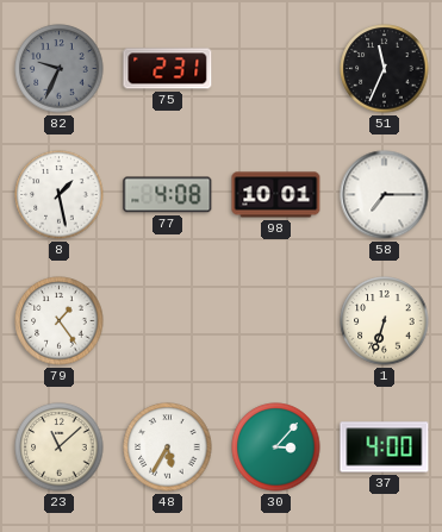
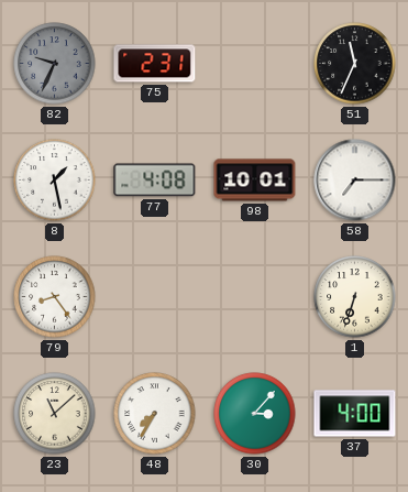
79: 1:24 -> 8:24
48: 5:35 -> 7:35
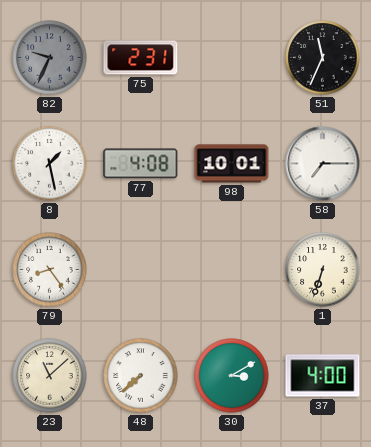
48: 7:35 -> 7:38
30: 3:07 -> 3:10
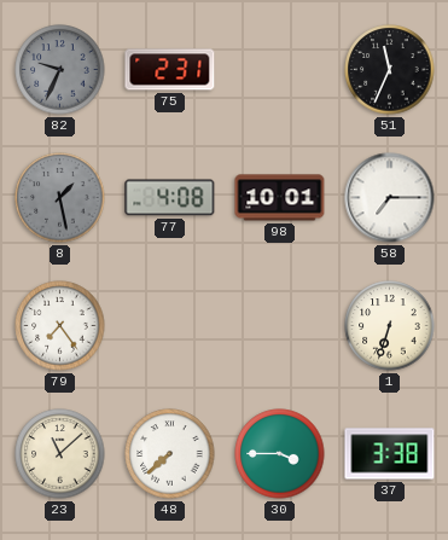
8 dial: white -> grey
79: 8:24 -> 7:24
30: 3:10 -> 3:45
37: 4:00 -> 3:38
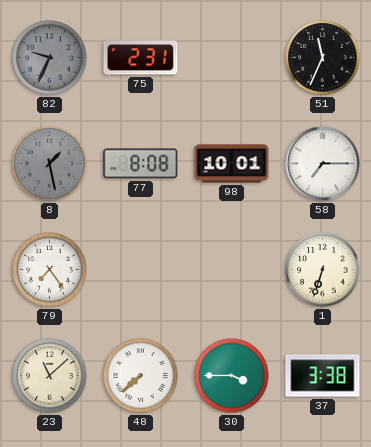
77: 4:08 -> 8:08
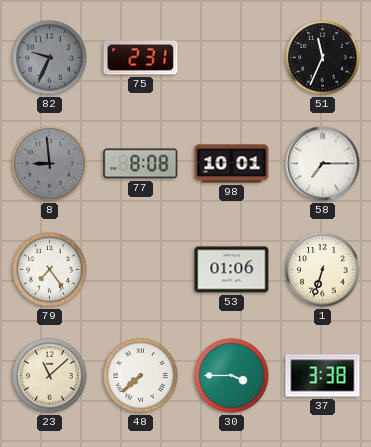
8: 1:28 -> 8:59
53: none -> 01:06
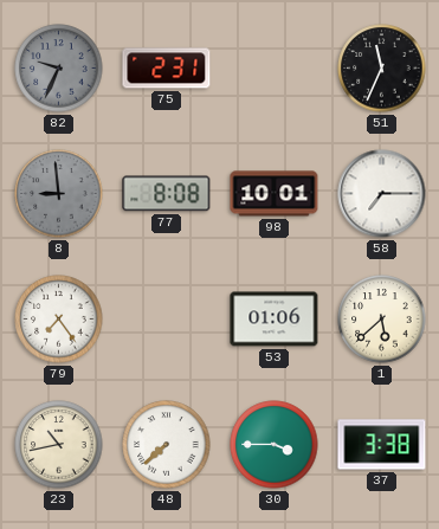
1: 6:33 -> 5:38
23: 11:08 -> 10:43
